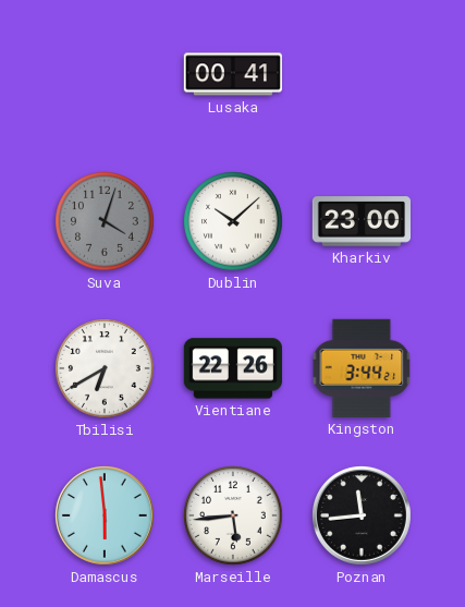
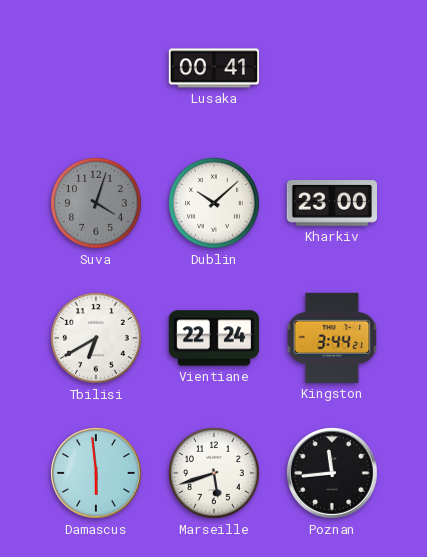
Vientiane: 22:26 -> 22:24
Marseille: 5:44 -> 5:42
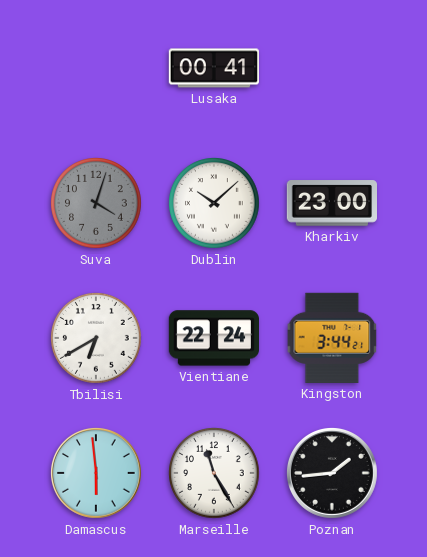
Marseille: 5:42 -> 11:25
Poznan: 11:44 -> 1:44
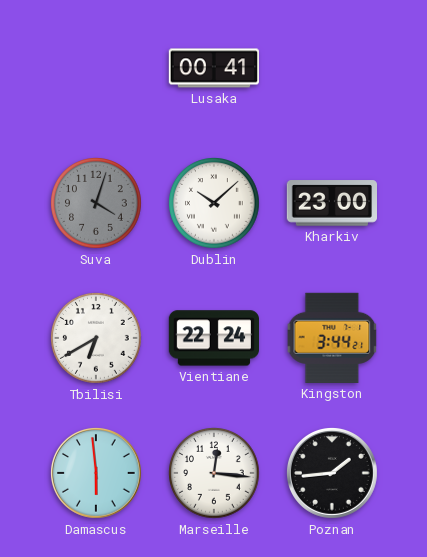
Marseille: 11:25 -> 12:16
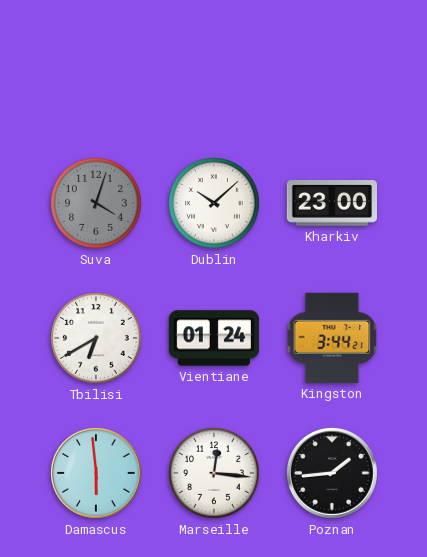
Lusaka: 00:41 -> none
Vientiane: 22:24 -> 01:24
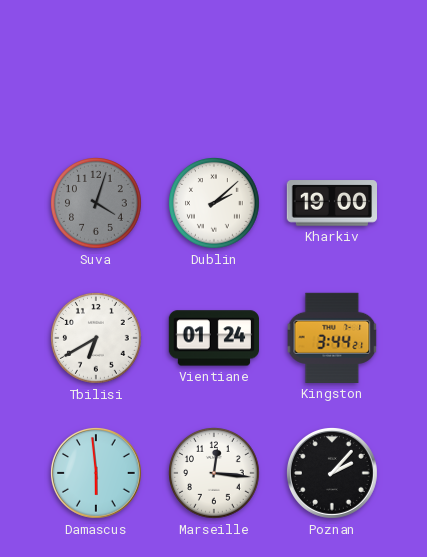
Dublin: 10:08 -> 2:08
Kharkiv: 23:00 -> 19:00
Poznan: 1:44 -> 2:07
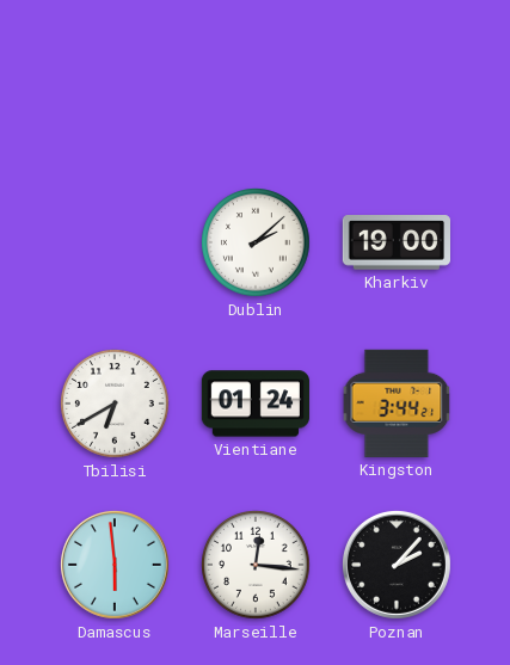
Suva: 4:03 -> none
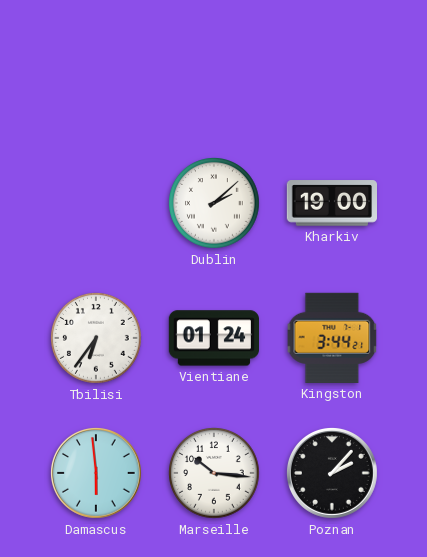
Tbilisi: 6:40 -> 6:36
Marseille: 12:16 -> 10:16
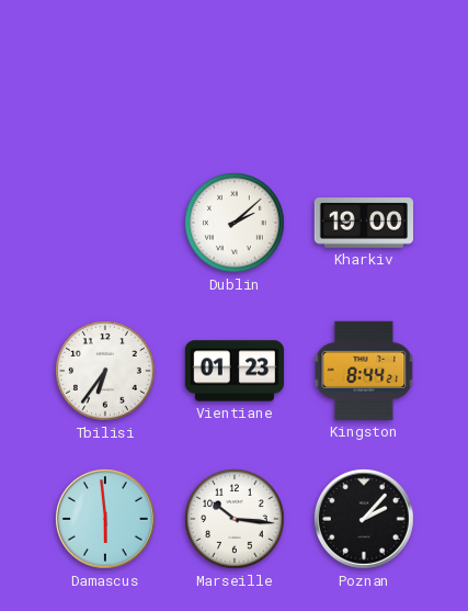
Vientiane: 01:24 -> 01:23
Kingston: 3:44 -> 8:44
